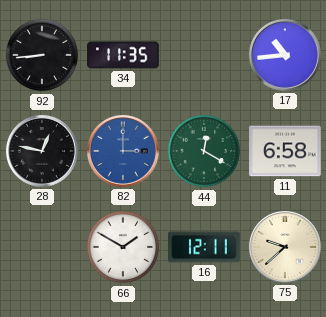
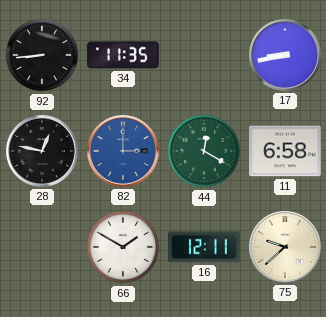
17: 10:44 -> 8:43
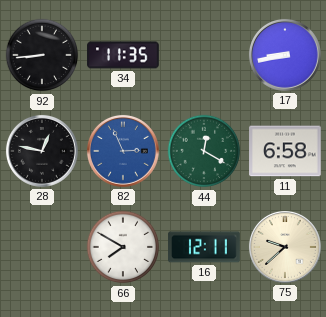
82: 3:00 -> 2:56
66: 1:50 -> 7:50
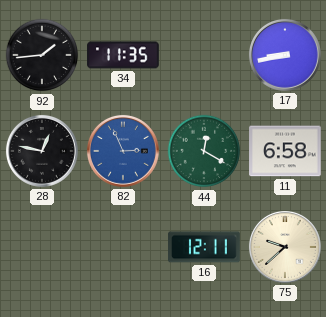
92: 8:44 -> 1:44
66: 7:50 -> none
